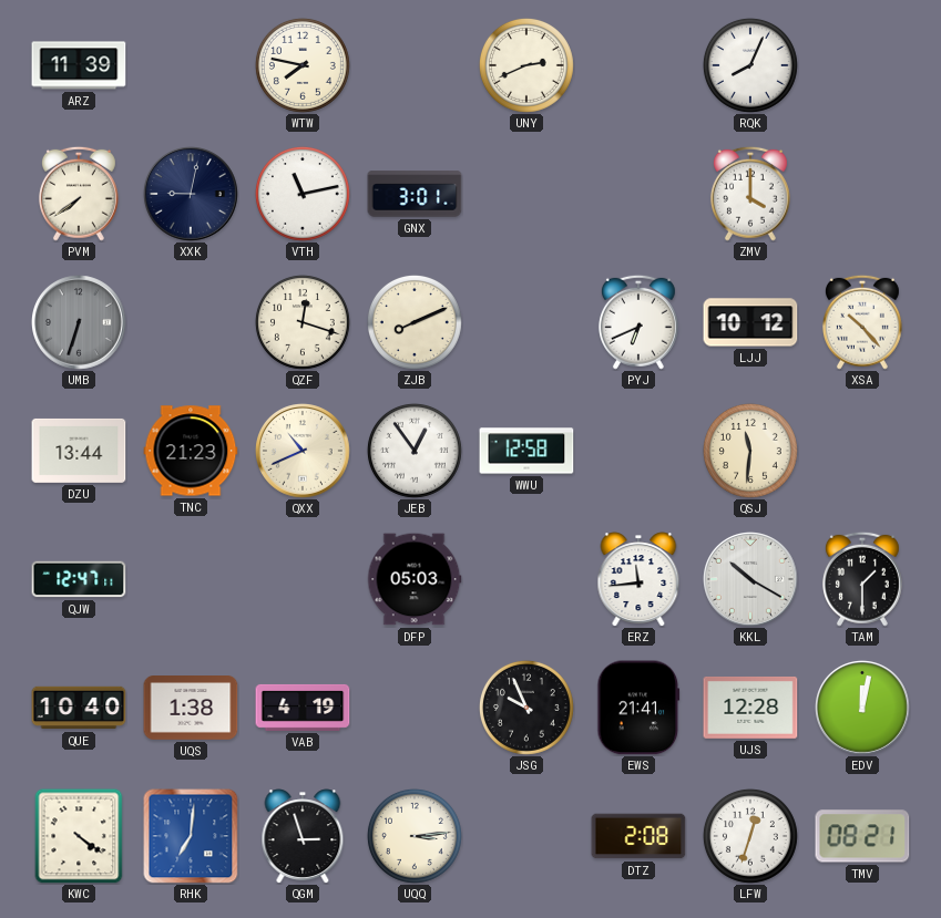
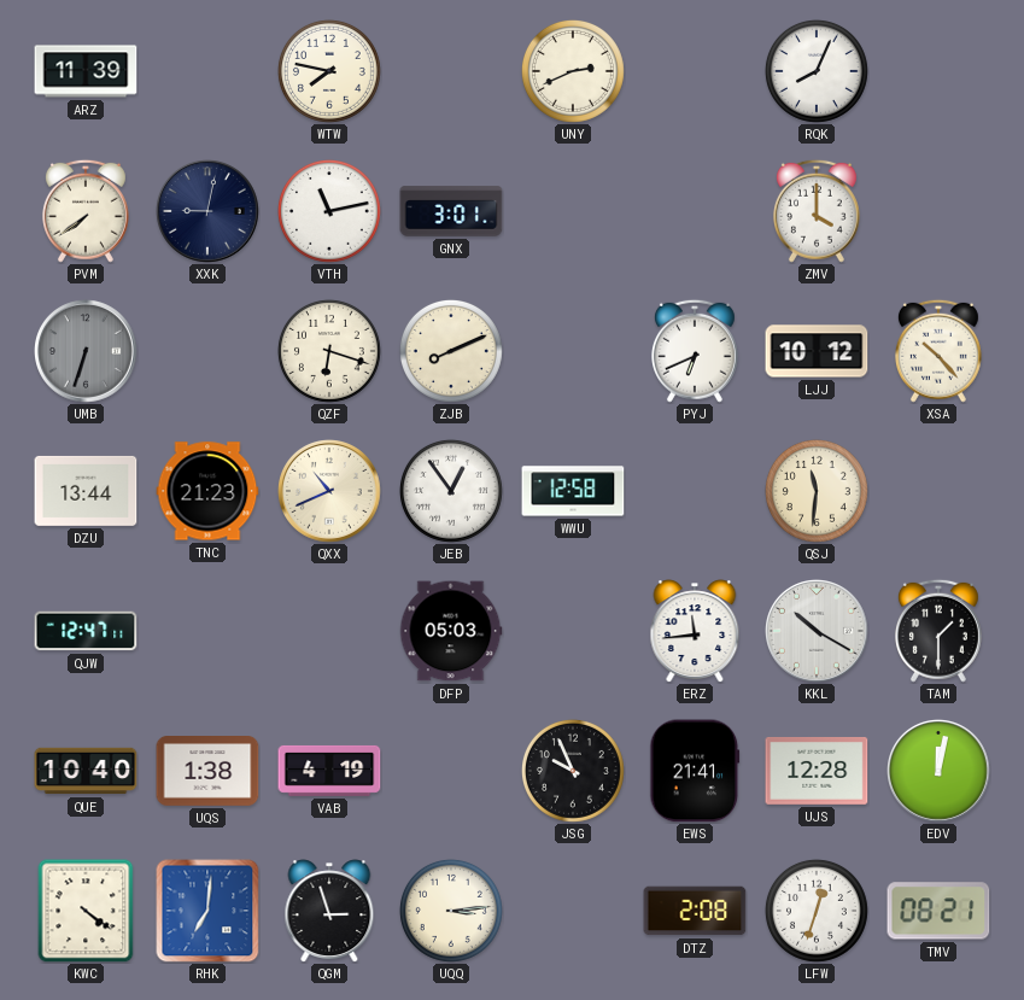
QZF: 12:18 -> 6:18
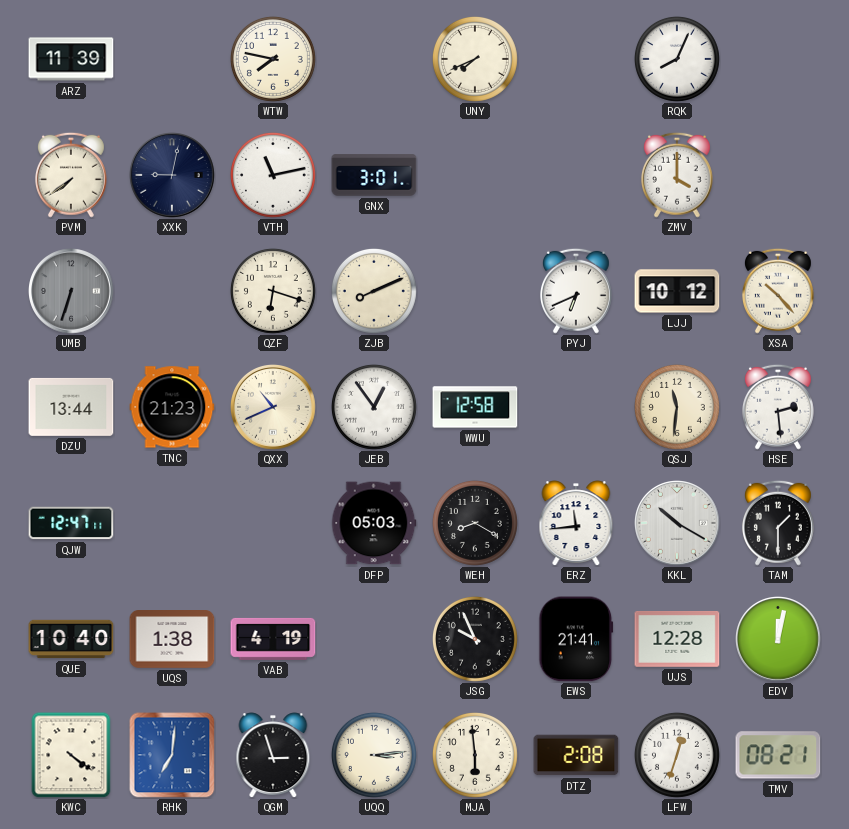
UNY: 2:41 -> 7:41
HSE: none -> 2:29
WEH: none -> 8:20
MJA: none -> 5:59
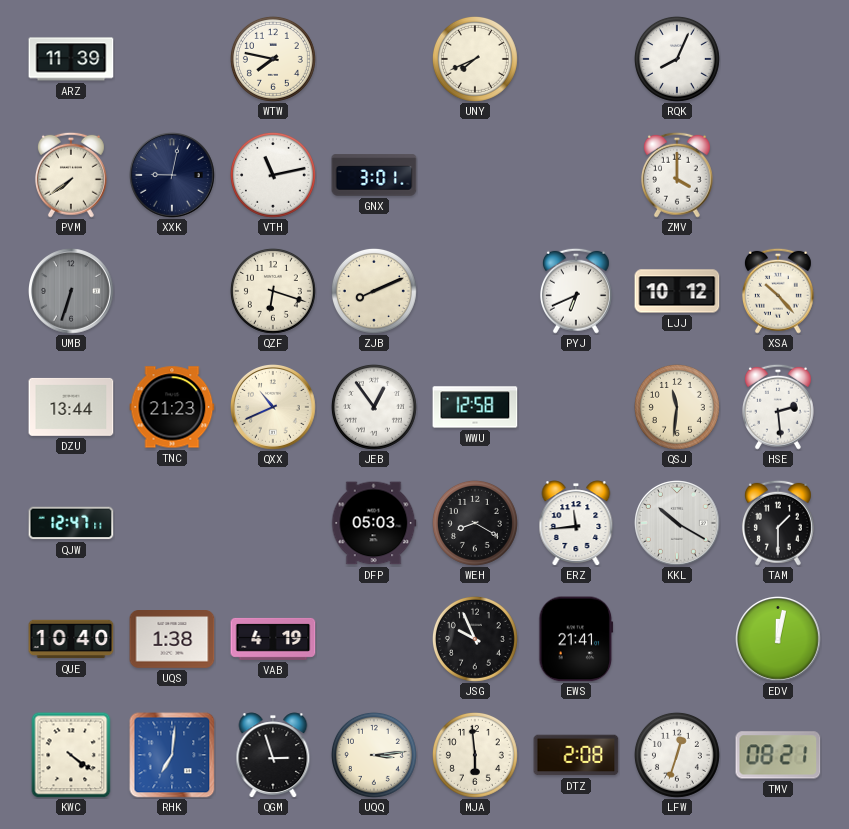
UJS: 12:28 -> none
